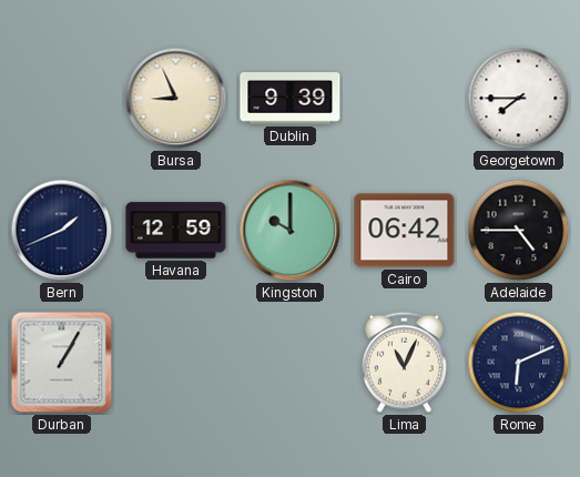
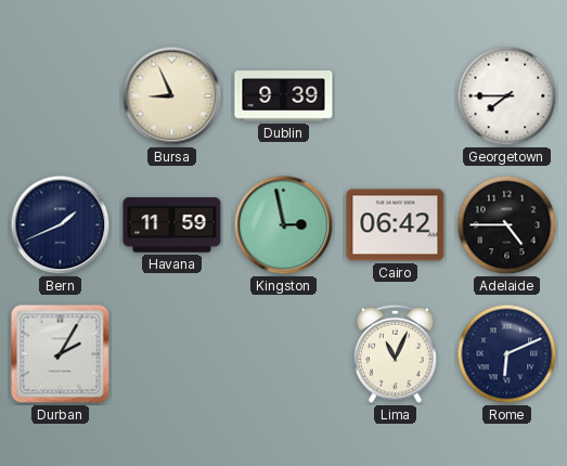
Havana: 12:59 -> 11:59
Kingston: 10:00 -> 2:58
Durban: 1:05 -> 2:05
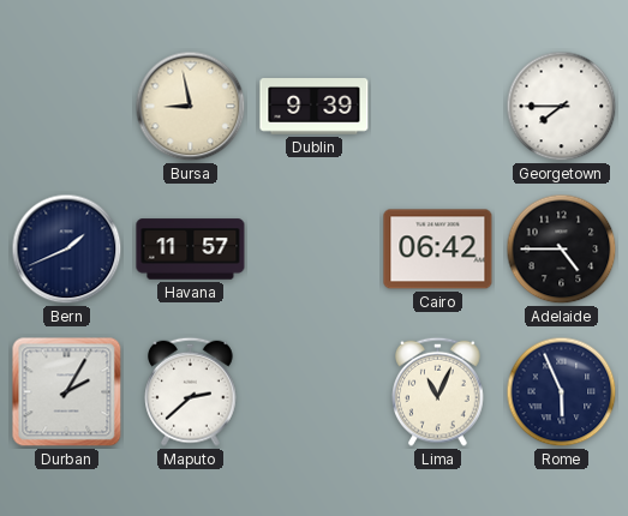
Bursa: 8:56 -> 8:58
Havana: 11:59 -> 11:57
Kingston: 2:58 -> none
Maputo: none -> 2:38
Rome: 6:11 -> 5:56
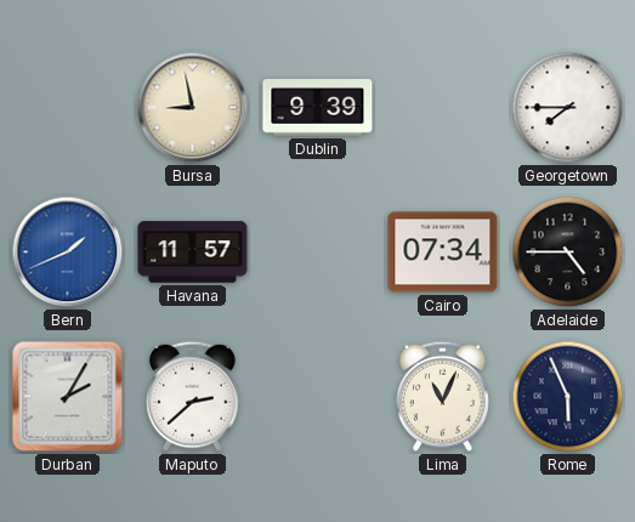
Bern dial: navy -> blue
Cairo: 06:42 -> 07:34
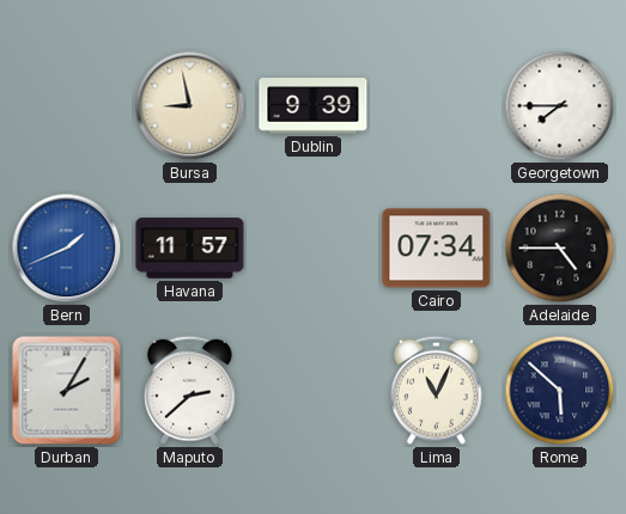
Rome: 5:56 -> 5:52
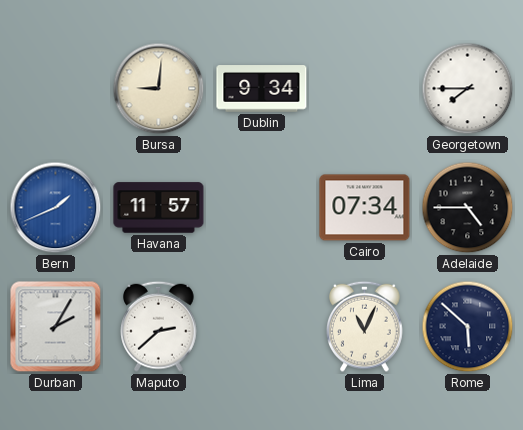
Bursa: 8:58 -> 9:01
Dublin: 9:39 -> 9:34
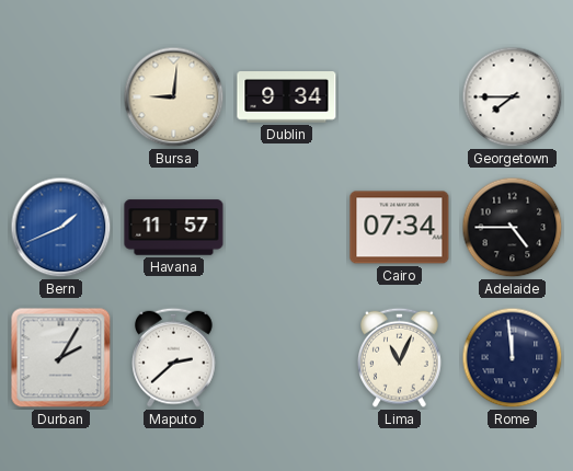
Rome: 5:52 -> 11:59
